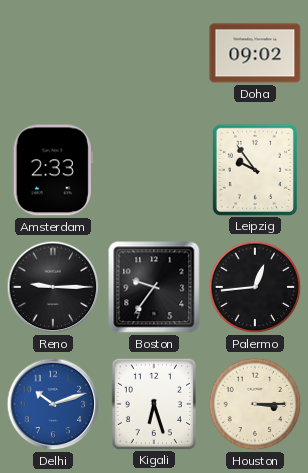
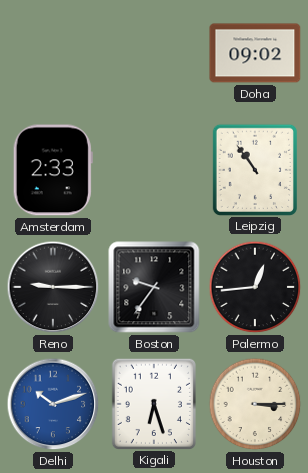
Leipzig: 9:54 -> 10:54
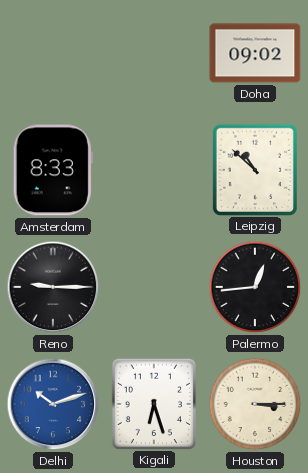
Amsterdam: 2:33 -> 8:33
Leipzig: 10:54 -> 10:52
Boston: 9:36 -> none
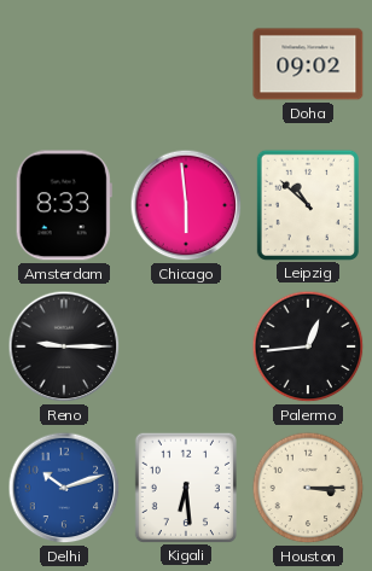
Chicago: none -> 5:59
Kigali: 6:27 -> 6:29
